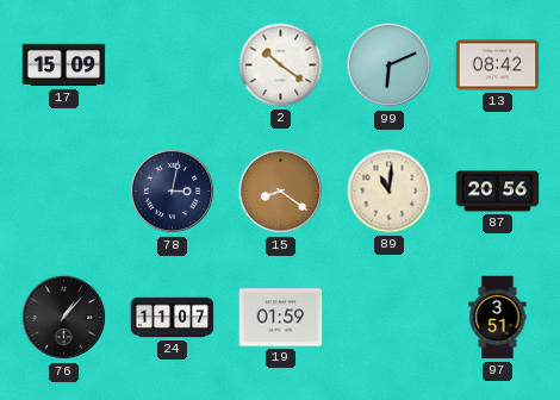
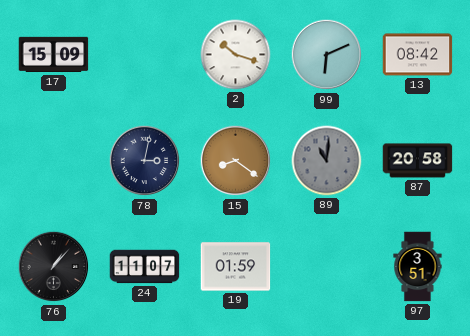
2: 10:21 -> 10:18
89 dial: cream -> grey
87: 20:56 -> 20:58
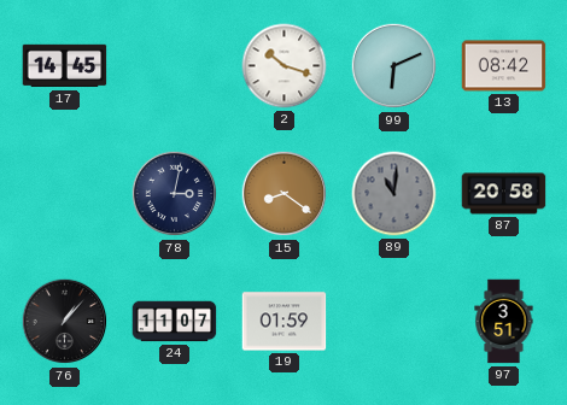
17: 15:09 -> 14:45
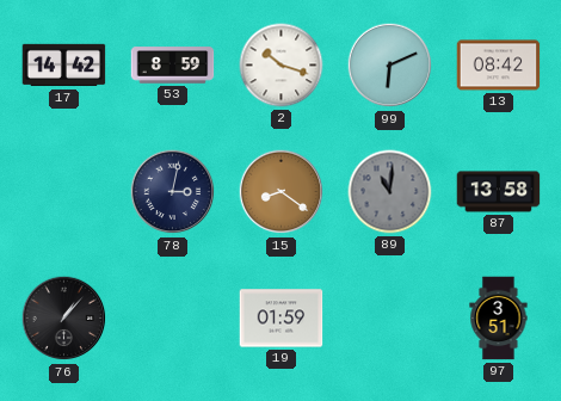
17: 14:45 -> 14:42
53: none -> 8:59
87: 20:58 -> 13:58
24: 11:07 -> none
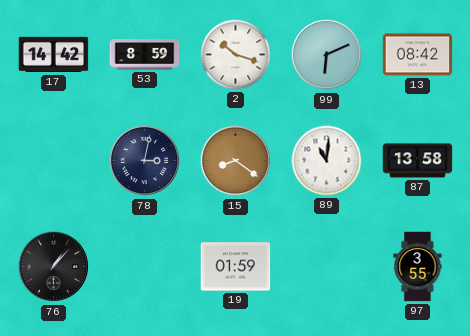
89 dial: grey -> white
97: 3:51 -> 3:55
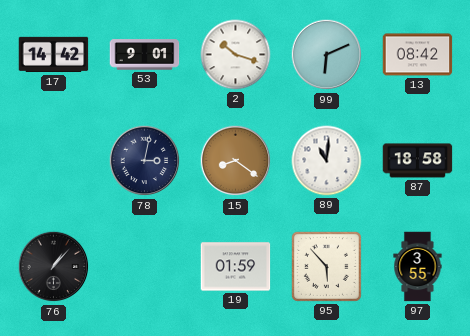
53: 8:59 -> 9:01
87: 13:58 -> 18:58
95: none -> 5:53
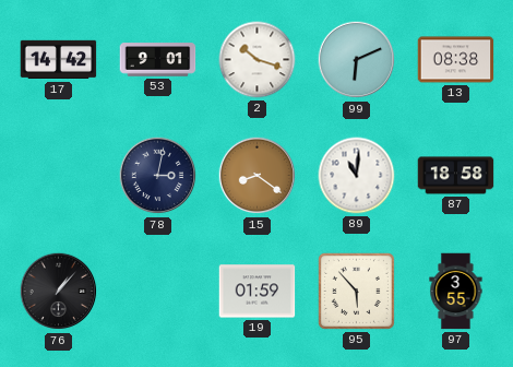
13: 08:42 -> 08:38
